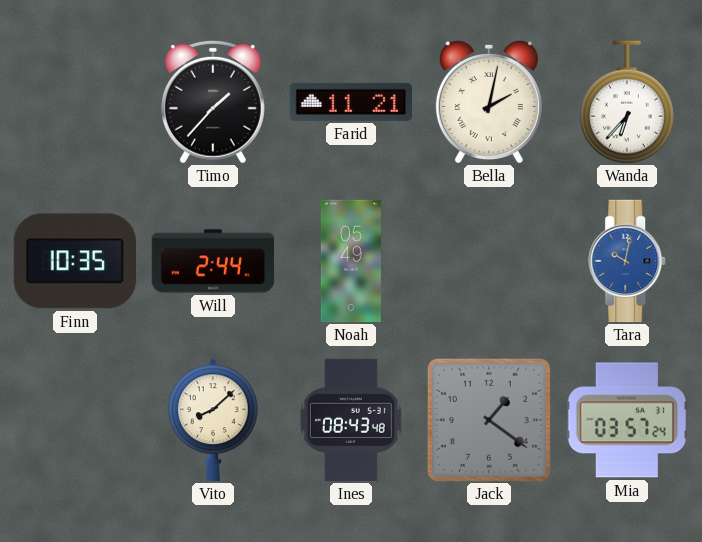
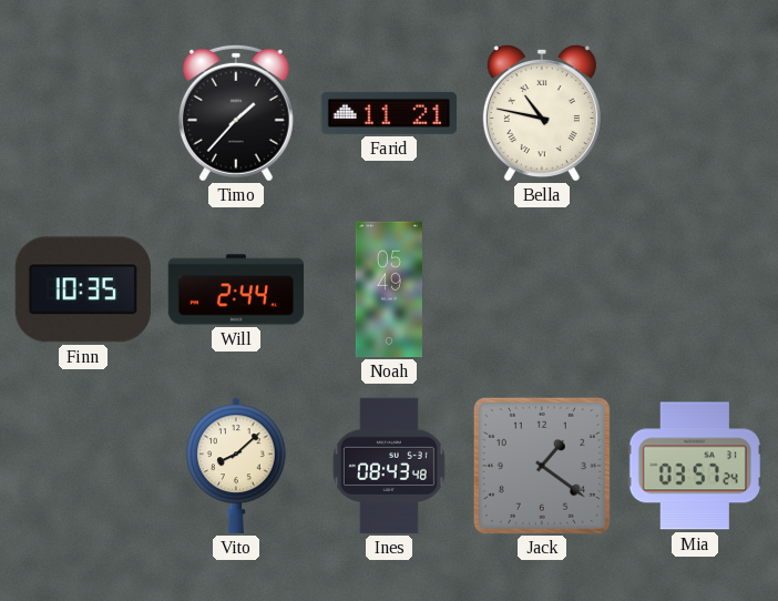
Bella: 2:02 -> 10:47
Wanda: 6:37 -> none
Tara: 10:02 -> none
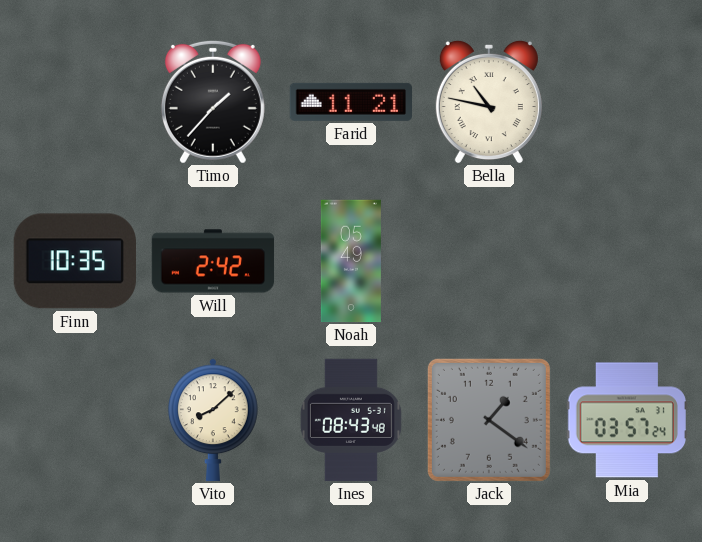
Will: 2:44 -> 2:42
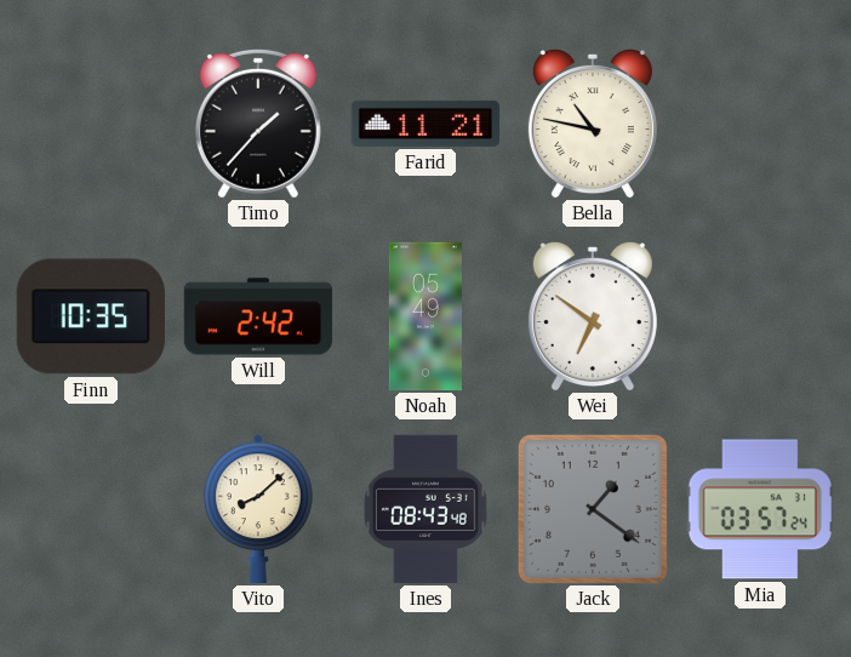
Wei: none -> 6:51
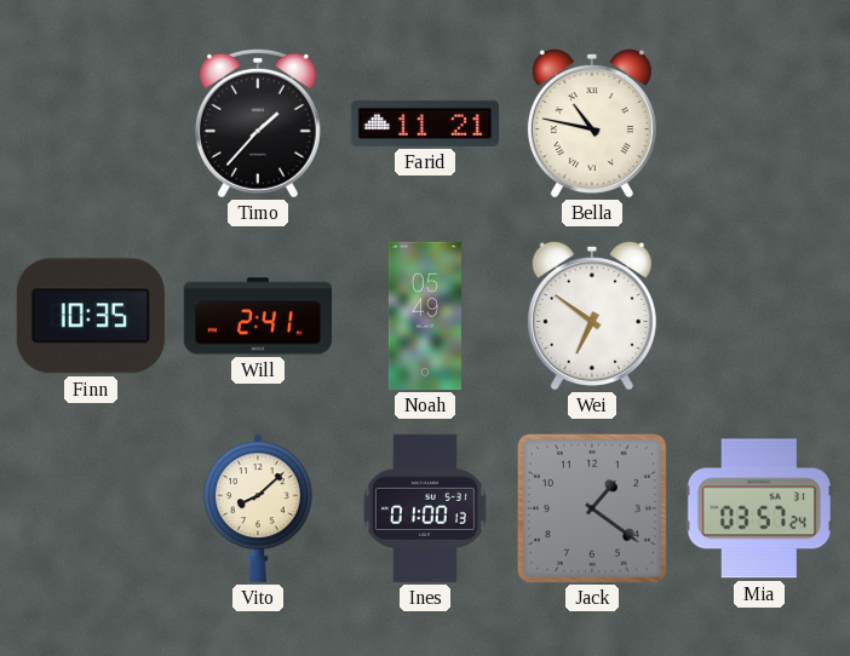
Will: 2:42 -> 2:41
Ines: 08:43 -> 01:00
